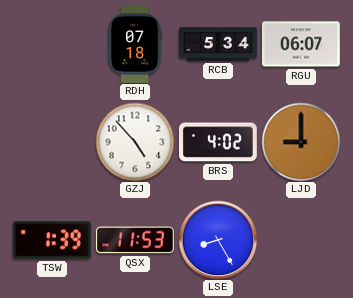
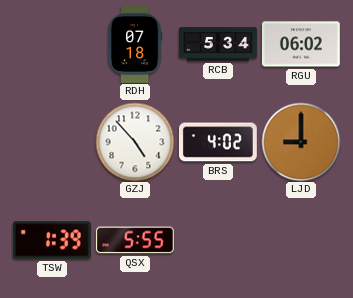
RGU: 06:07 -> 06:02
QSX: 11:53 -> 5:55
LSE: 8:25 -> none
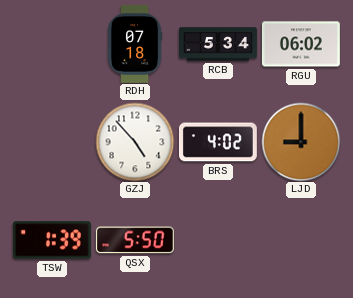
QSX: 5:55 -> 5:50
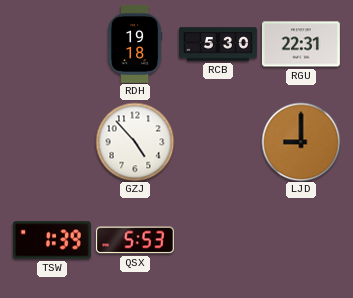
RDH: 07:18 -> 19:18
RCB: 5:34 -> 5:30
RGU: 06:02 -> 22:31
BRS: 4:02 -> none
QSX: 5:50 -> 5:53
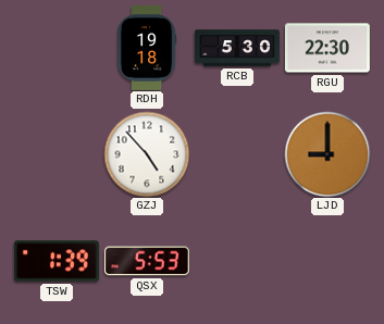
RGU: 22:31 -> 22:30
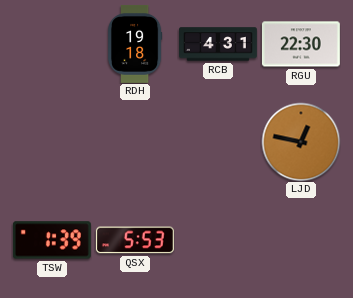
RCB: 5:30 -> 4:31
GZJ: 4:53 -> none
LJD: 9:00 -> 12:47
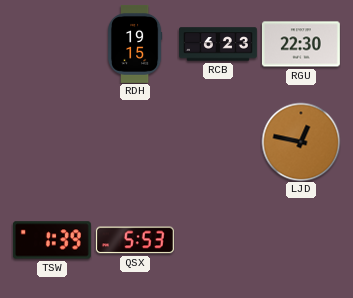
RDH: 19:18 -> 19:15
RCB: 4:31 -> 6:23
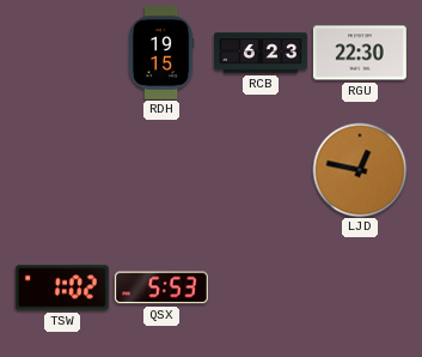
TSW: 1:39 -> 1:02
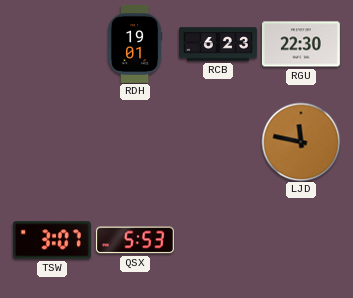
RDH: 19:15 -> 19:01
LJD: 12:47 -> 11:47
TSW: 1:02 -> 3:07
